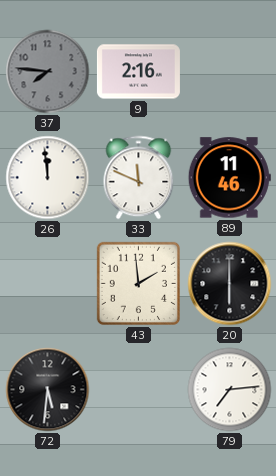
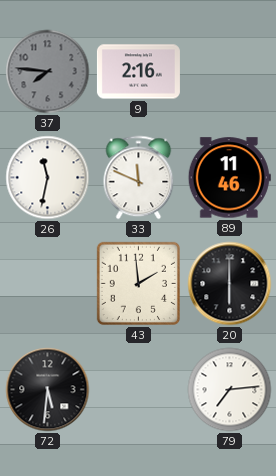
26: 11:59 -> 11:32
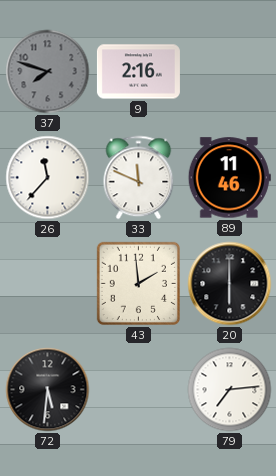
37: 7:46 -> 7:48
26: 11:32 -> 11:37
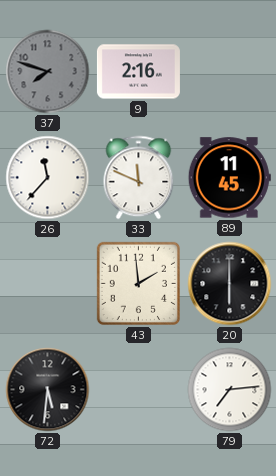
89: 11:46 -> 11:45
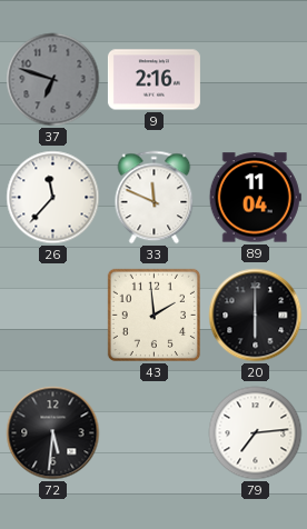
37: 7:48 -> 6:48
89: 11:45 -> 11:04
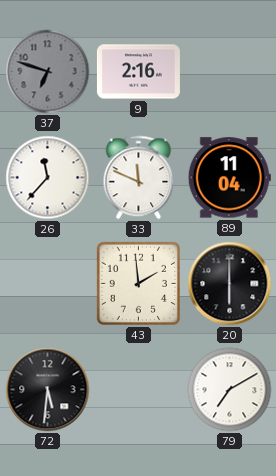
79: 7:14 -> 7:10
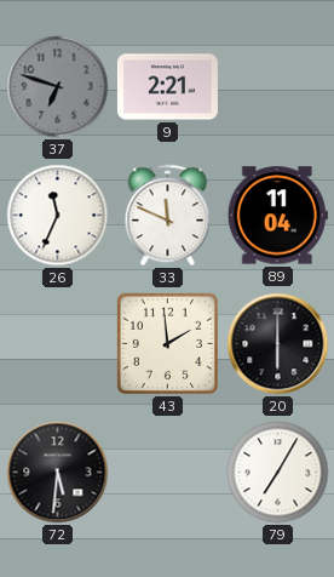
9: 2:16 -> 2:21
26: 11:37 -> 11:34
79: 7:10 -> 7:05
